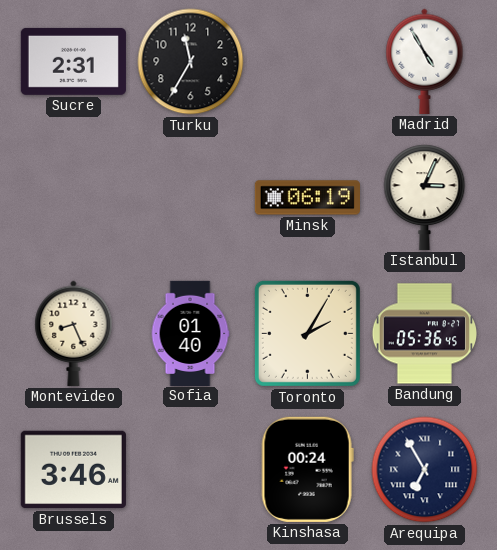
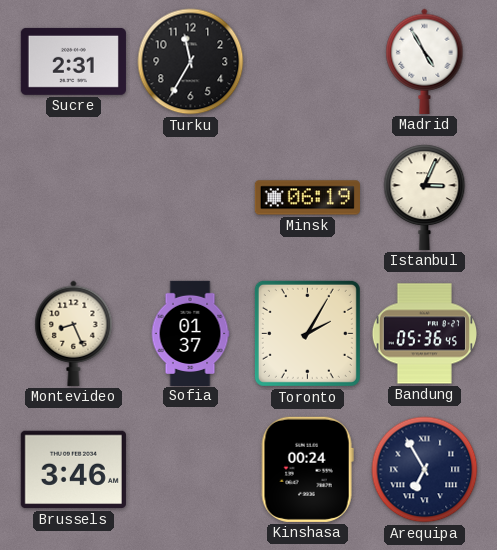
Sofia: 01:40 -> 01:37
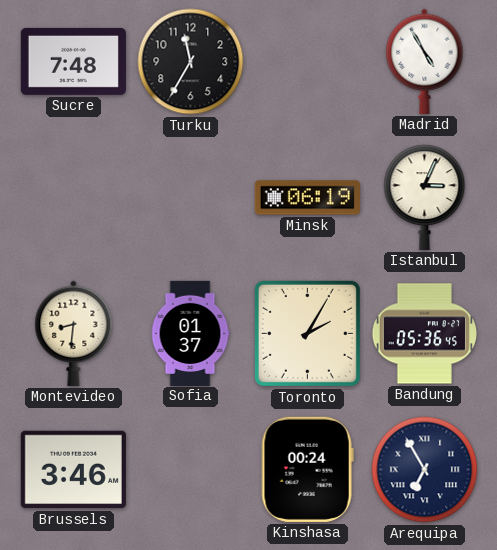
Sucre: 2:31 -> 7:48
Montevideo: 8:26 -> 8:31
